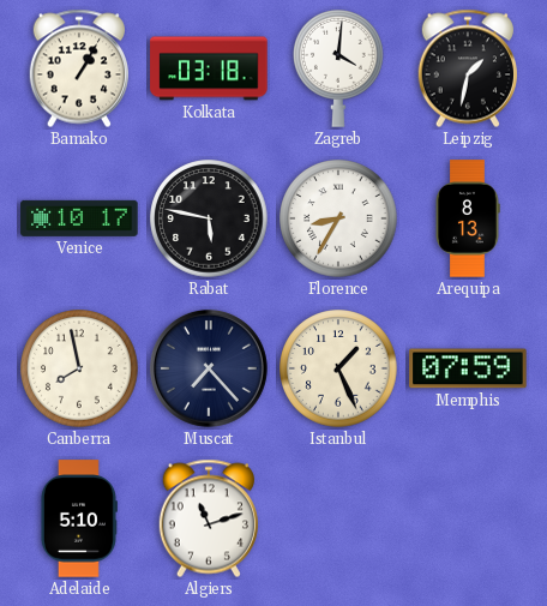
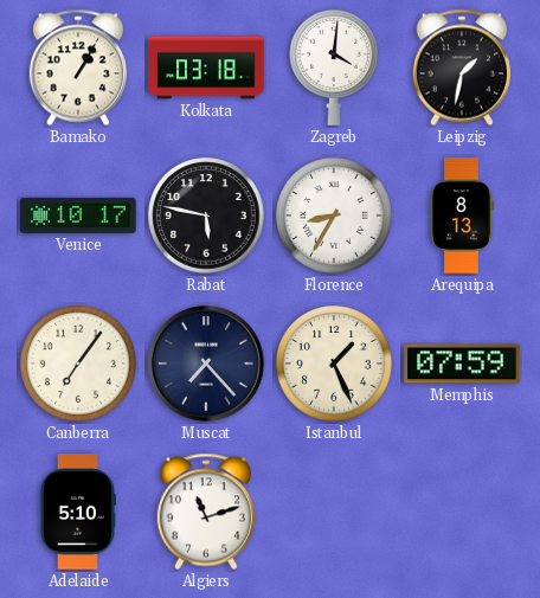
Canberra: 7:58 -> 7:06
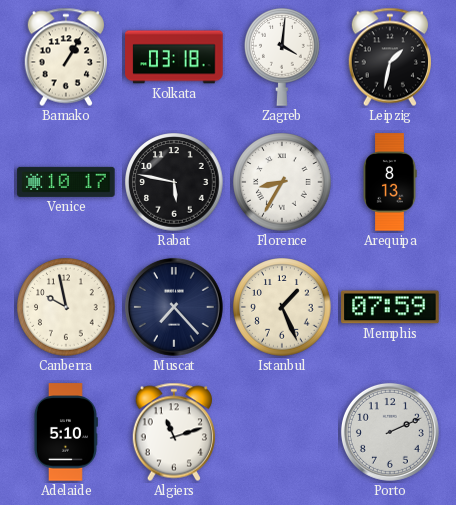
Canberra: 7:06 -> 9:58
Porto: none -> 2:11
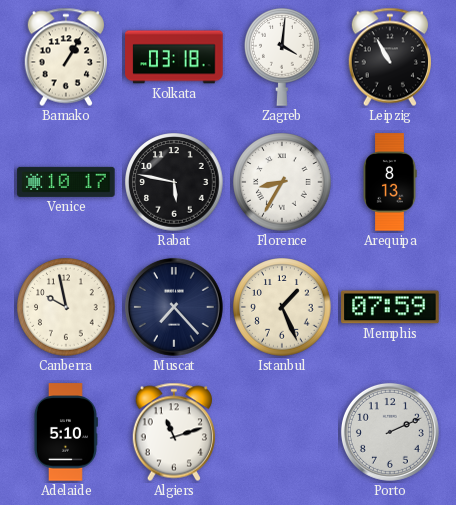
Leipzig: 1:32 -> 10:55
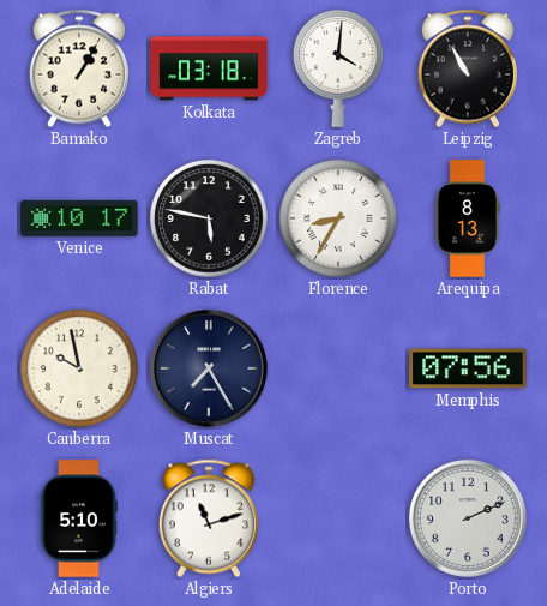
Muscat: 7:23 -> 7:25
Istanbul: 1:26 -> none
Memphis: 07:59 -> 07:56
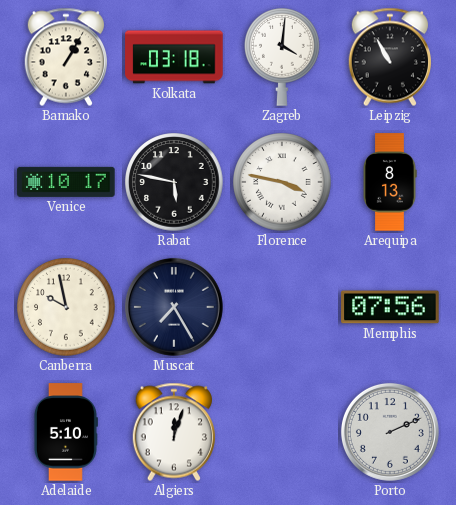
Florence: 8:35 -> 3:47
Algiers: 11:12 -> 12:03
